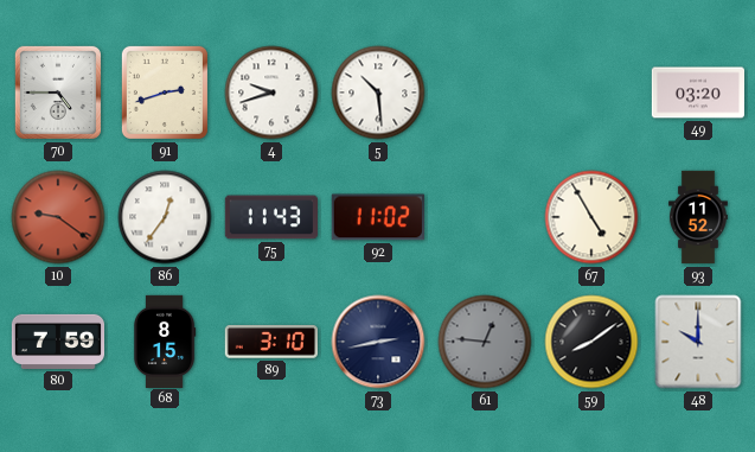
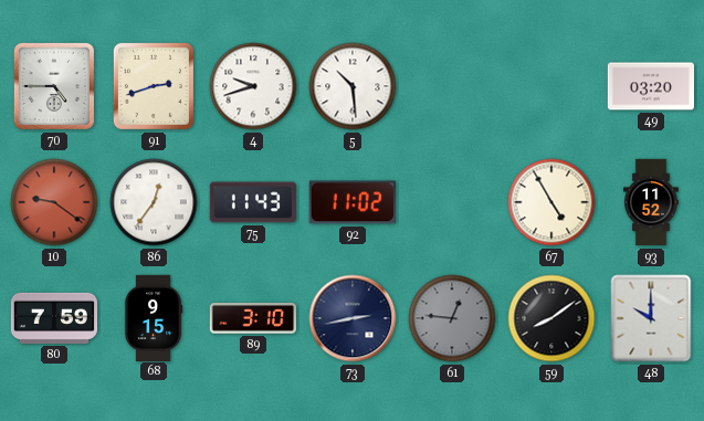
68: 8:15 -> 9:15
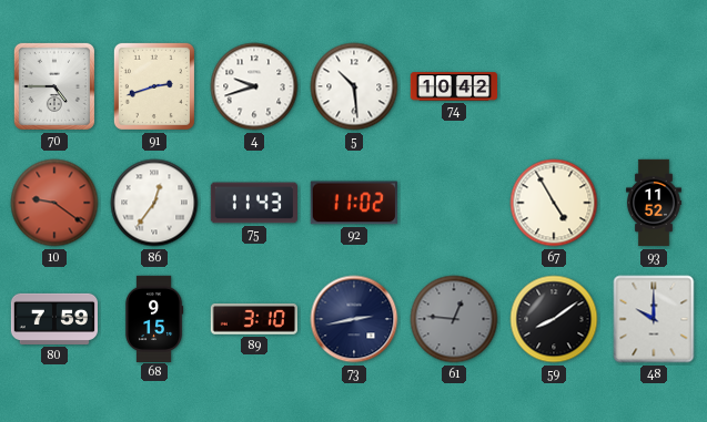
74: none -> 10:42
49: 03:20 -> none
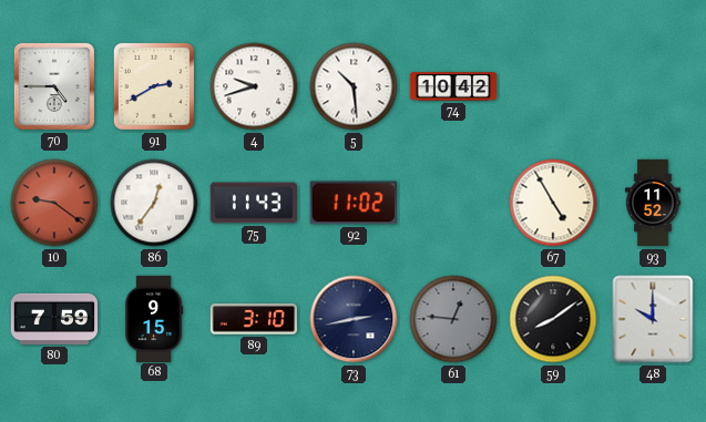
91: 2:42 -> 2:40
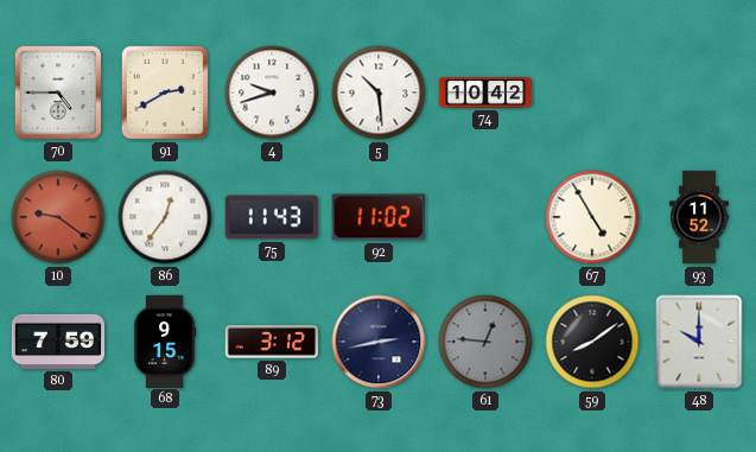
89: 3:10 -> 3:12
